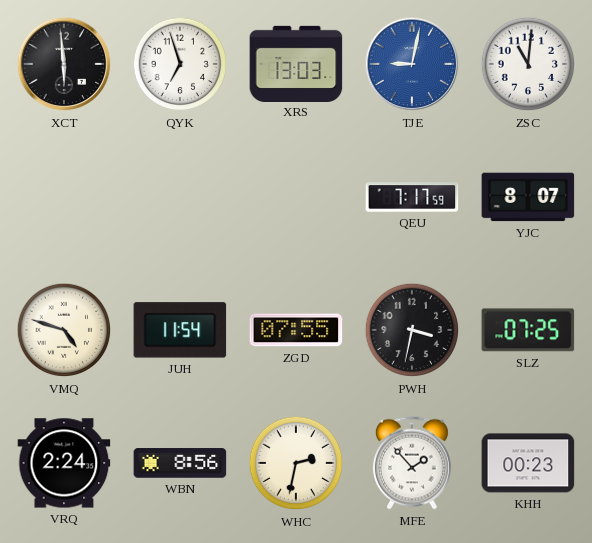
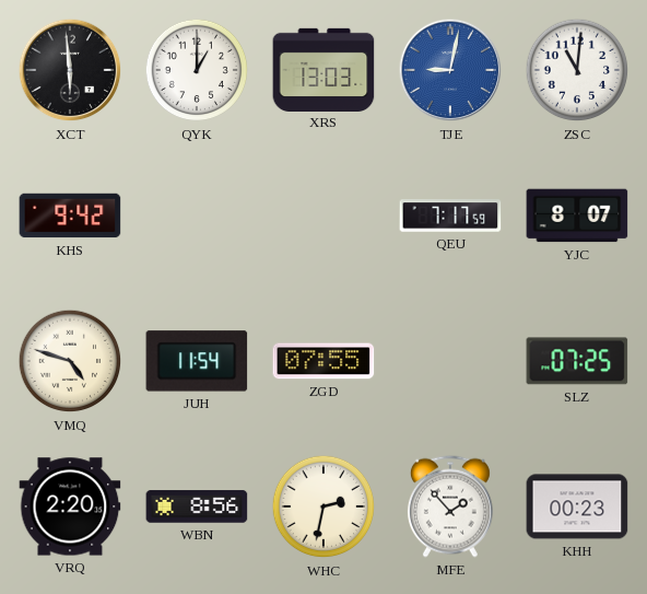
QYK: 6:57 -> 1:00
KHS: none -> 9:42
PWH: 3:32 -> none
VRQ: 2:24 -> 2:20
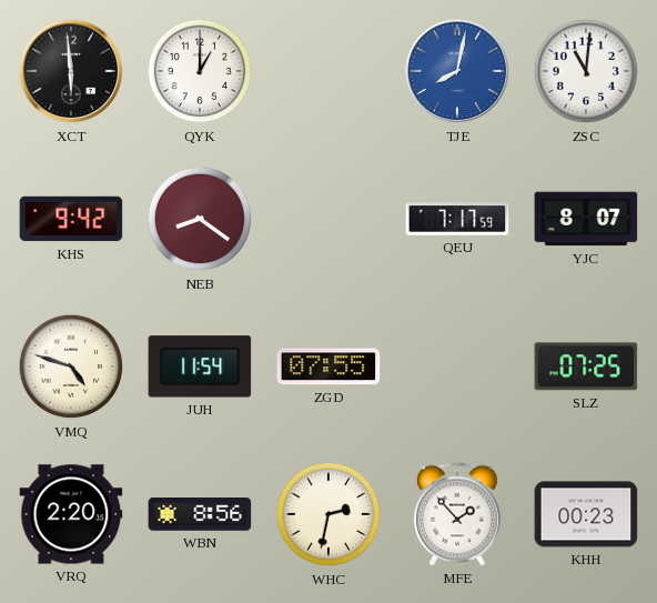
XRS: 13:03 -> none
TJE: 9:02 -> 8:02
NEB: none -> 8:21
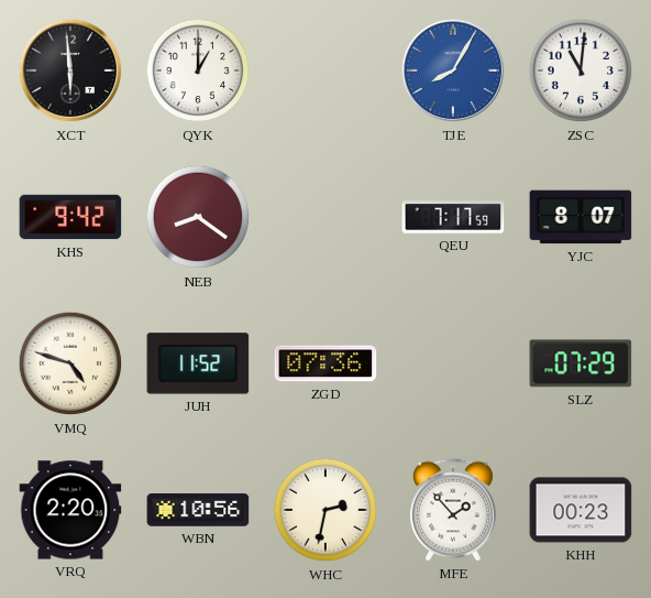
TJE: 8:02 -> 8:05
JUH: 11:54 -> 11:52
ZGD: 07:55 -> 07:36
SLZ: 07:25 -> 07:29
WBN: 8:56 -> 10:56
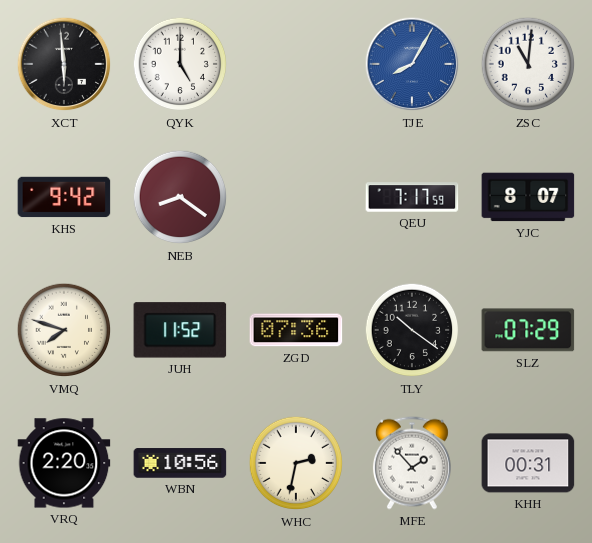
QYK: 1:00 -> 5:00
VMQ: 4:48 -> 7:48
TLY: none -> 10:21
KHH: 00:23 -> 00:31
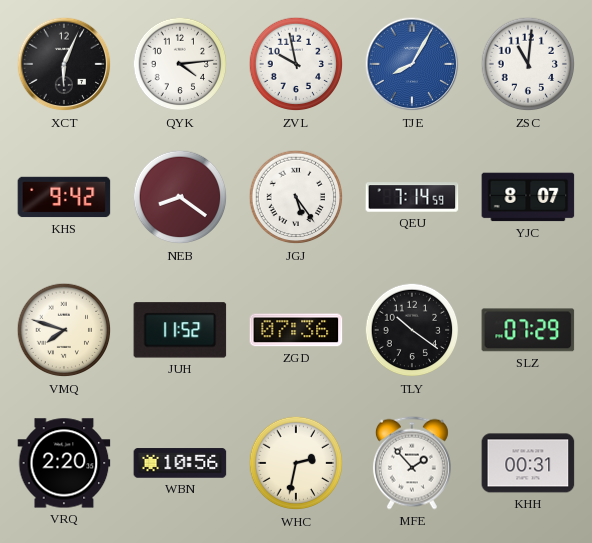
XCT: 5:59 -> 6:04
QYK: 5:00 -> 4:14
ZVL: none -> 9:58
JGJ: none -> 5:24
QEU: 7:17 -> 7:14
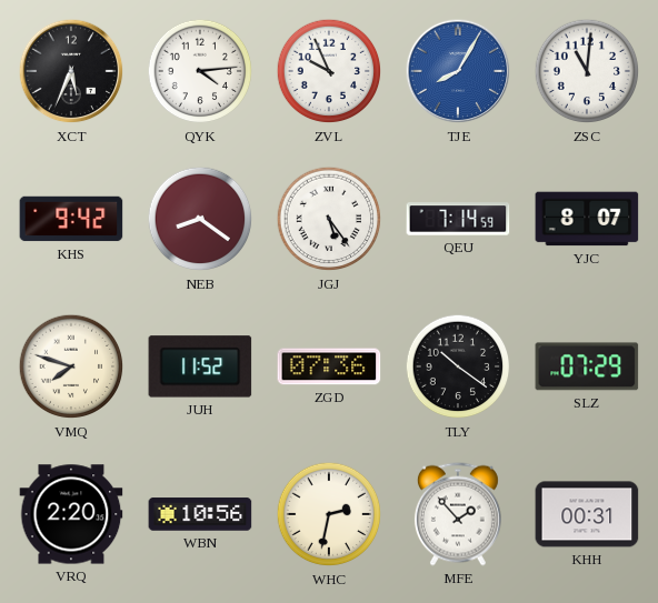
XCT: 6:04 -> 5:34
ZVL: 9:58 -> 9:56
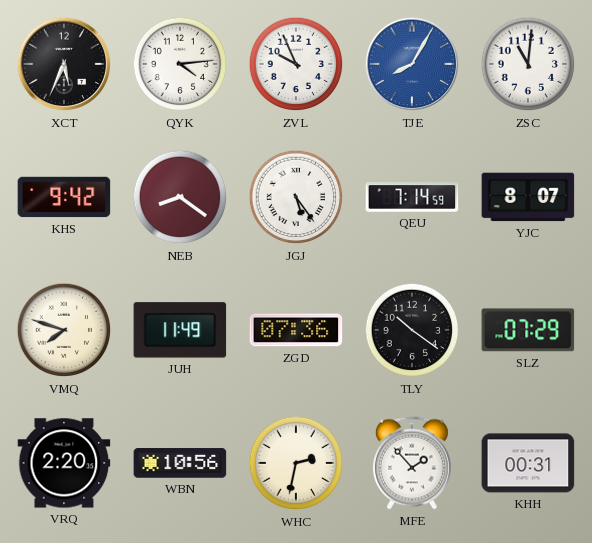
JUH: 11:52 -> 11:49
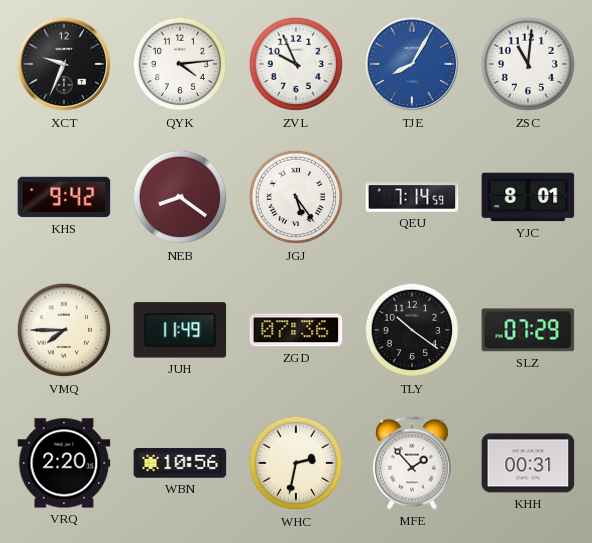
XCT: 5:34 -> 9:34
YJC: 8:07 -> 8:01
VMQ: 7:48 -> 7:45
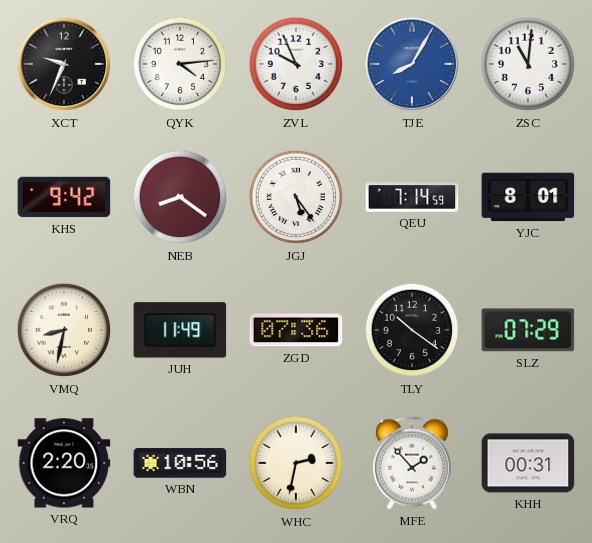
VMQ: 7:45 -> 8:32
